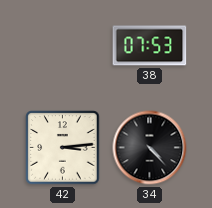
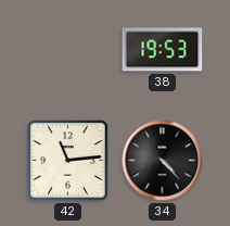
38: 07:53 -> 19:53
42: 3:14 -> 11:14
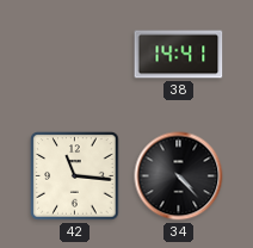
38: 19:53 -> 14:41
42: 11:14 -> 11:16
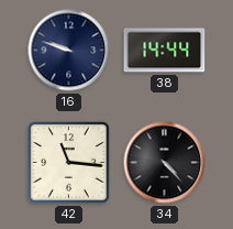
16: none -> 9:48
38: 14:41 -> 14:44
